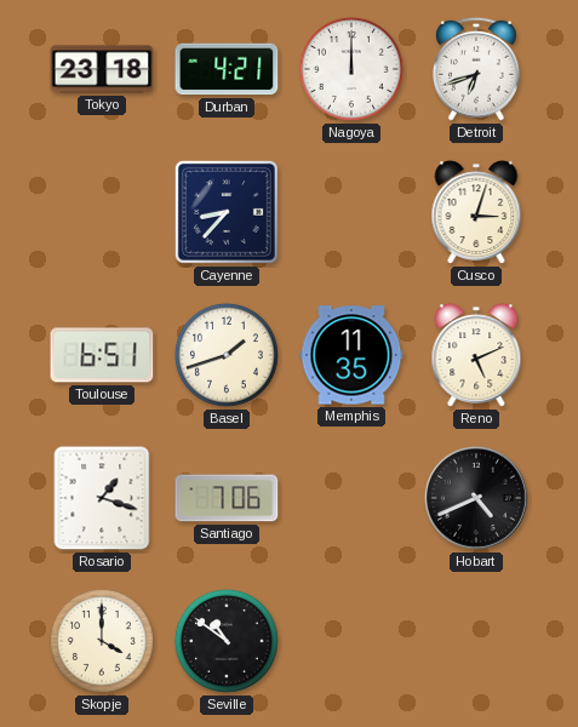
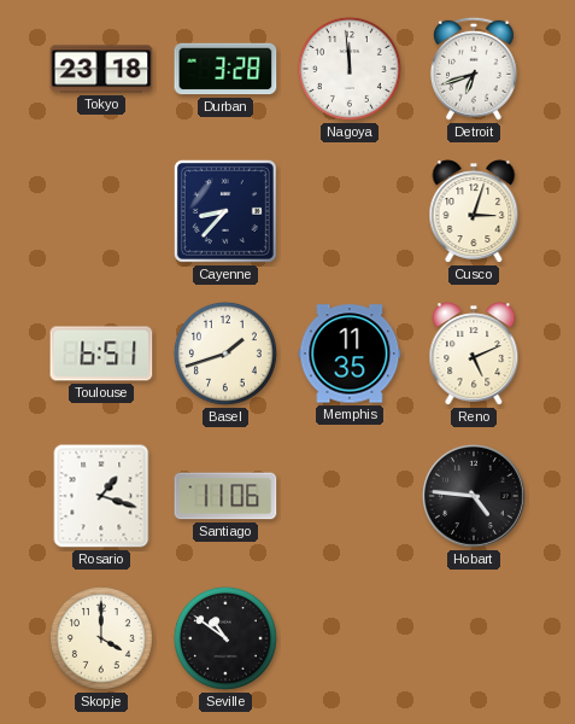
Durban: 4:21 -> 3:28
Nagoya: 12:00 -> 11:59
Santiago: 7:06 -> 11:06
Hobart: 4:41 -> 4:46
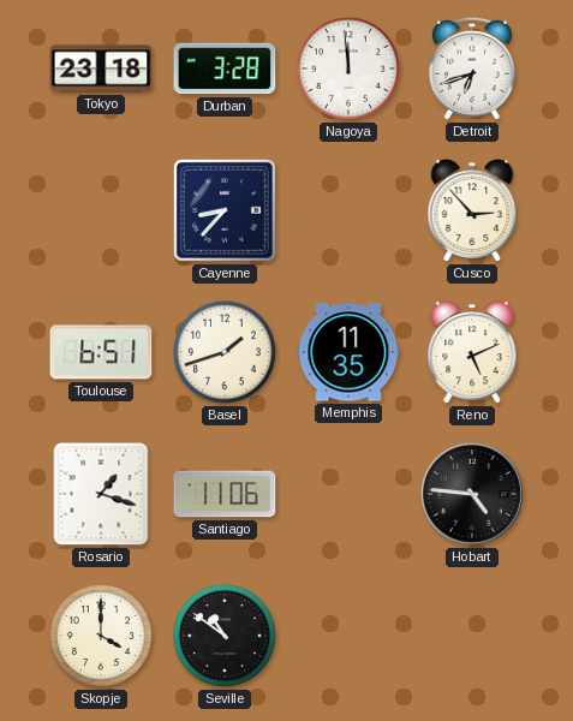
Cusco: 3:03 -> 2:53
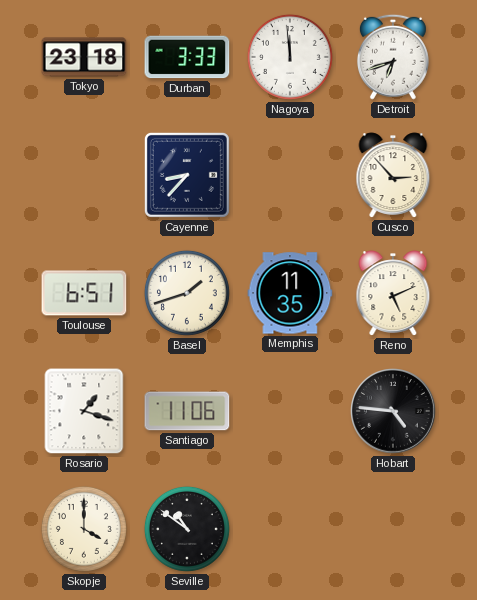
Durban: 3:28 -> 3:33
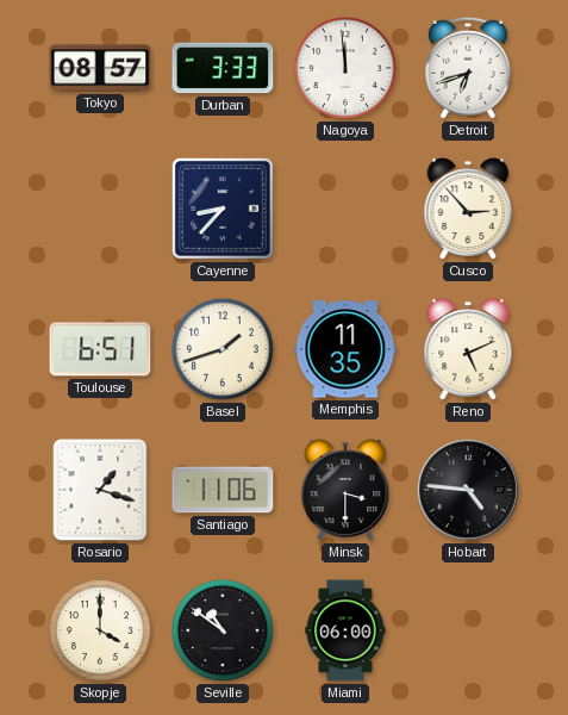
Tokyo: 23:18 -> 08:57
Minsk: none -> 3:30
Miami: none -> 06:00
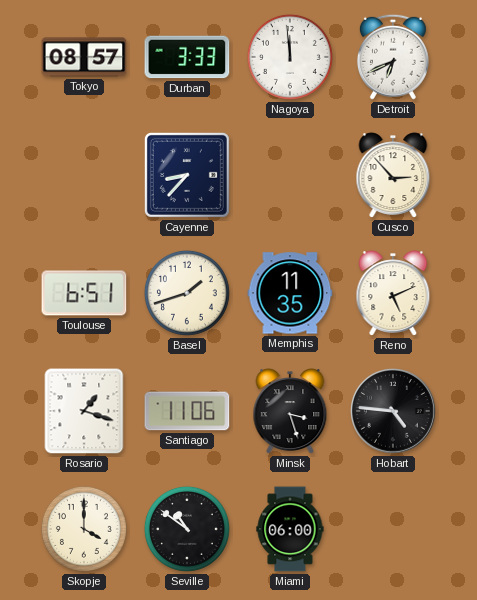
Detroit: 6:42 -> 6:41
Minsk: 3:30 -> 3:27
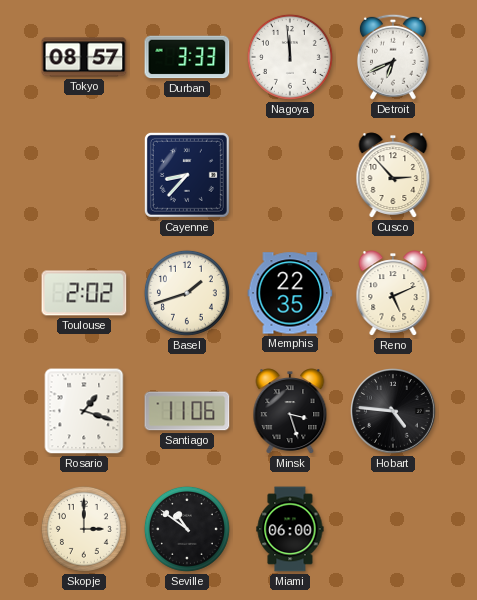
Toulouse: 6:51 -> 2:02
Memphis: 11:35 -> 22:35
Skopje: 4:00 -> 3:00
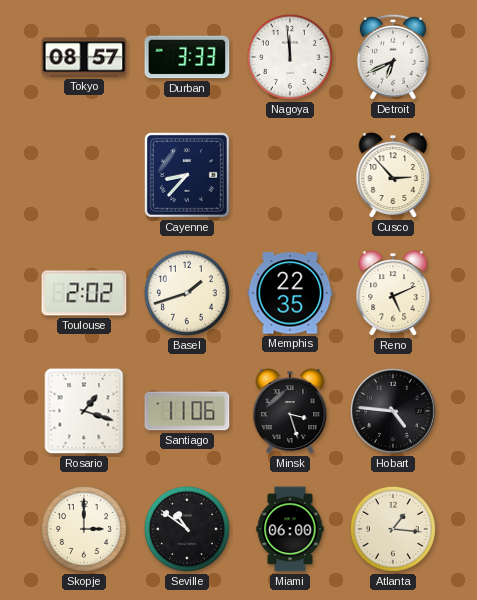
Atlanta: none -> 1:16
